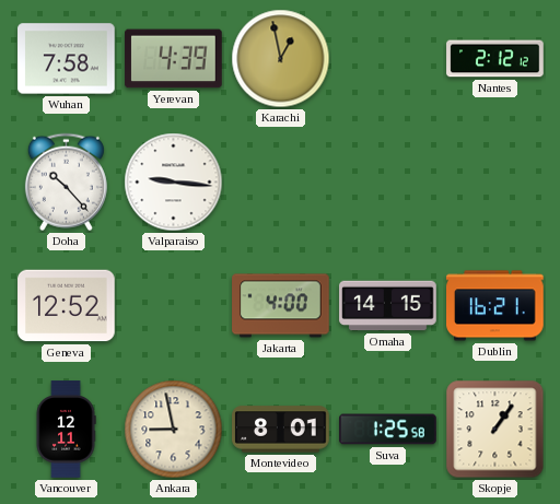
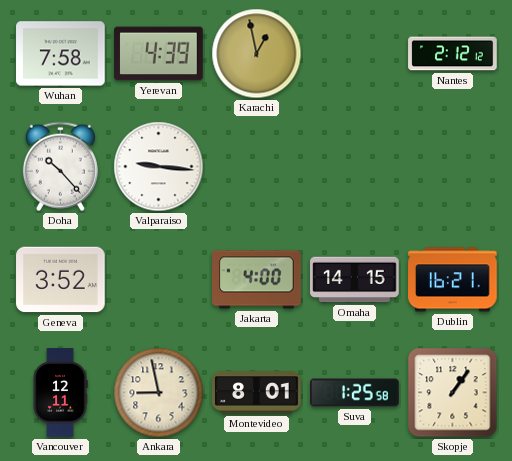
Geneva: 12:52 -> 3:52
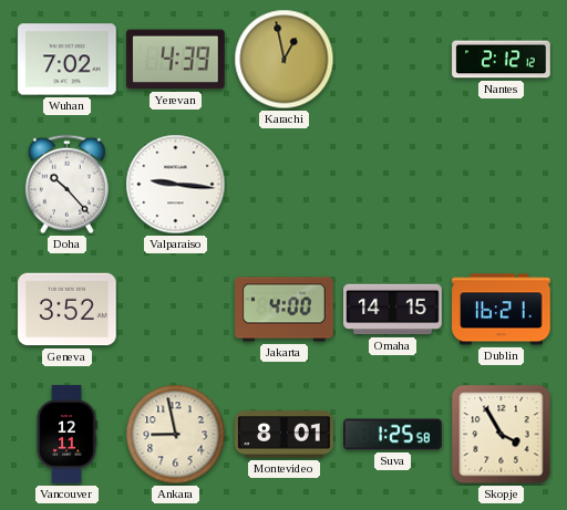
Wuhan: 7:58 -> 7:02
Skopje: 1:06 -> 3:55
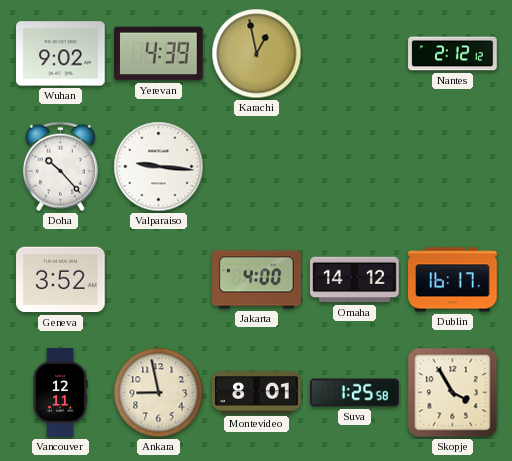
Wuhan: 7:02 -> 9:02
Omaha: 14:15 -> 14:12
Dublin: 16:21 -> 16:17
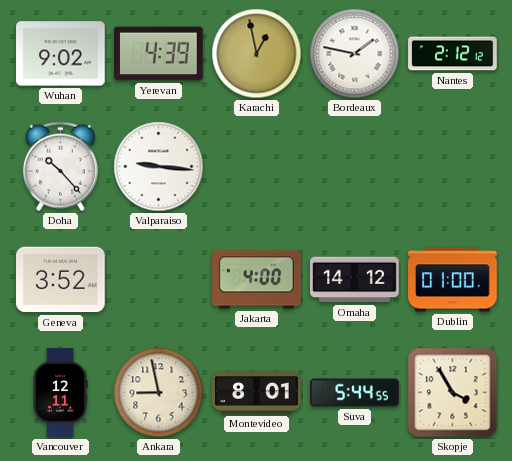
Bordeaux: none -> 1:47
Dublin: 16:17 -> 01:00
Suva: 1:25 -> 5:44
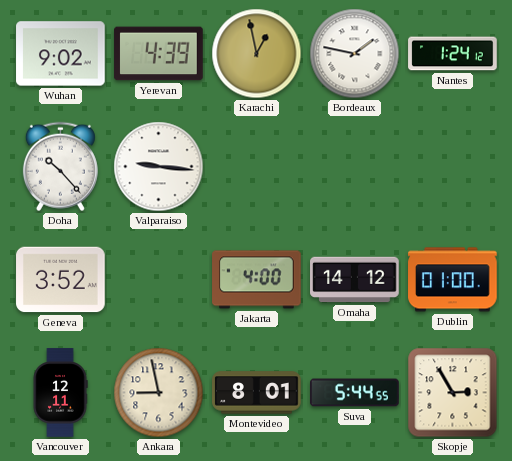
Nantes: 2:12 -> 1:24
Skopje: 3:55 -> 2:55
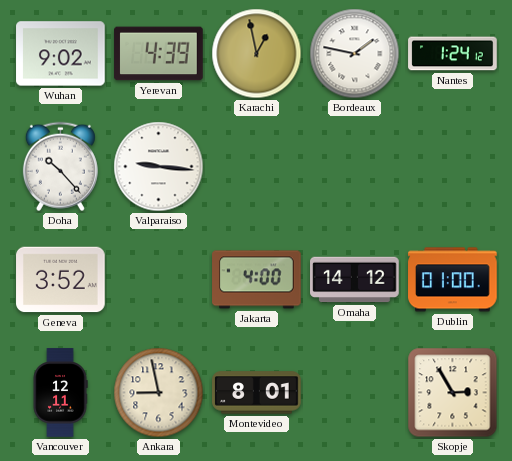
Suva: 5:44 -> none
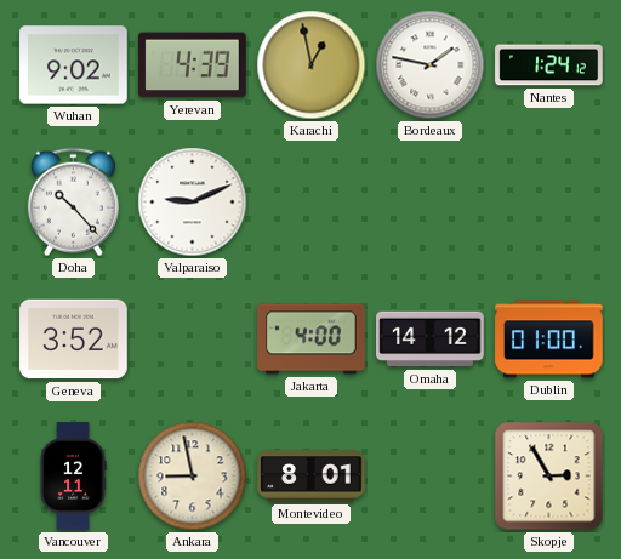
Valparaiso: 9:16 -> 9:11
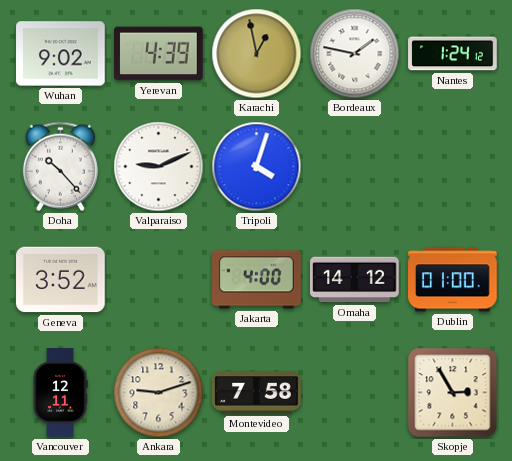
Tripoli: none -> 4:03
Ankara: 8:58 -> 9:12
Montevideo: 8:01 -> 7:58
